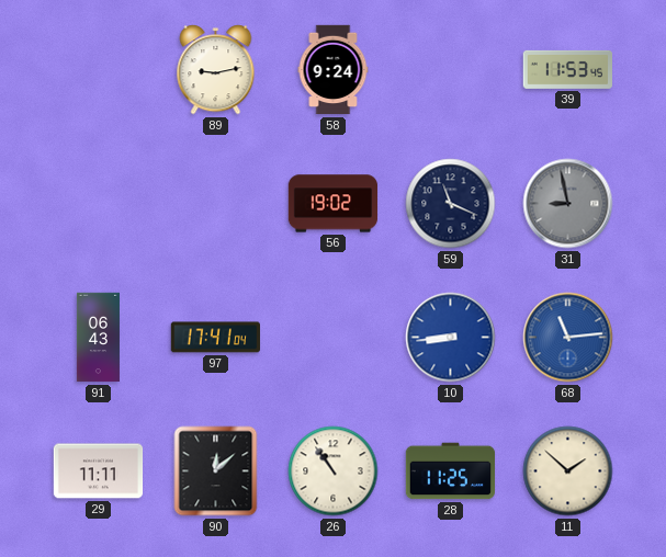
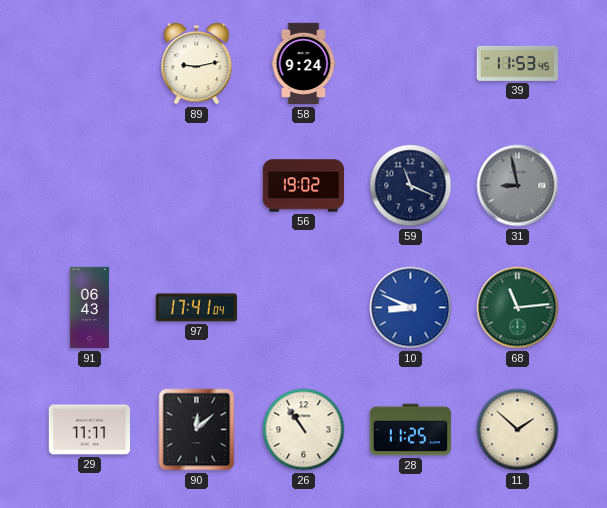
10: 8:44 -> 8:49
68 dial: blue -> green
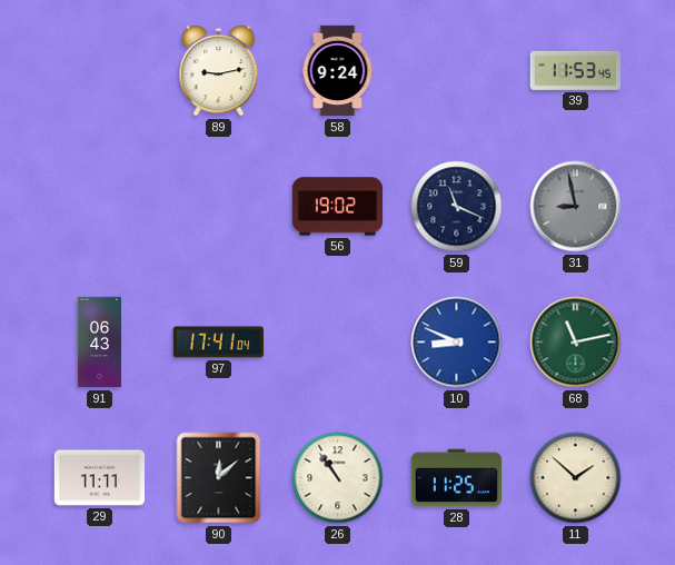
68: 11:14 -> 11:13
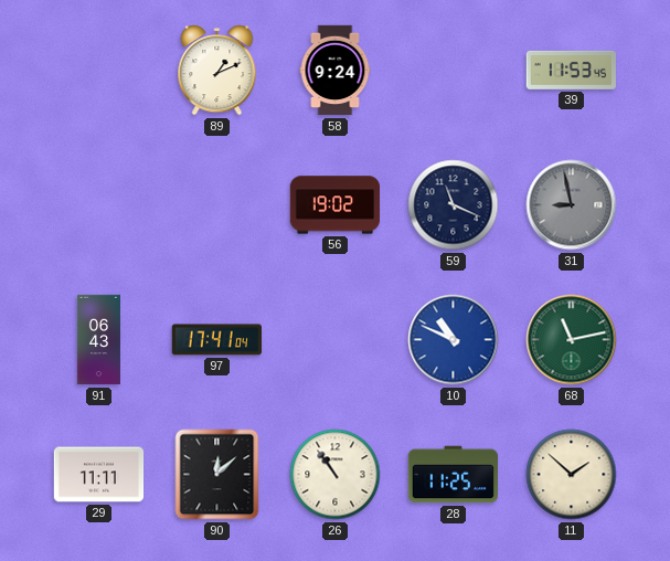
89: 9:13 -> 1:11
10: 8:49 -> 10:49
